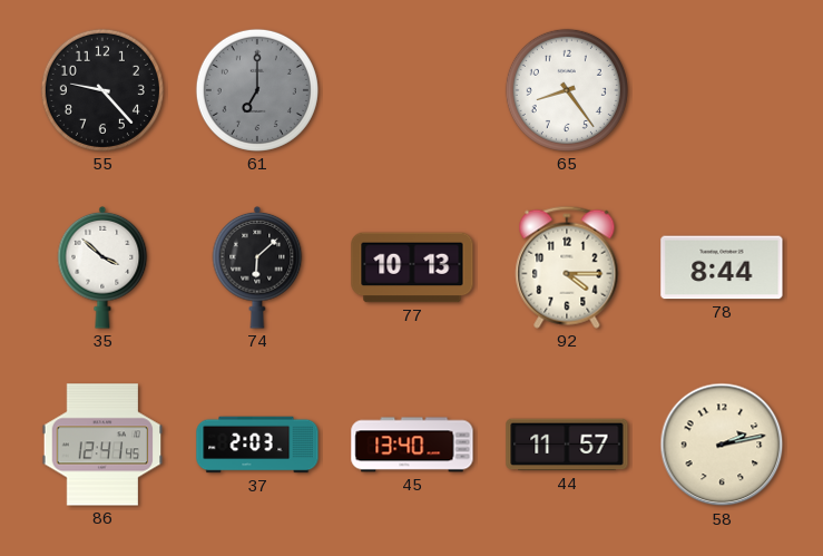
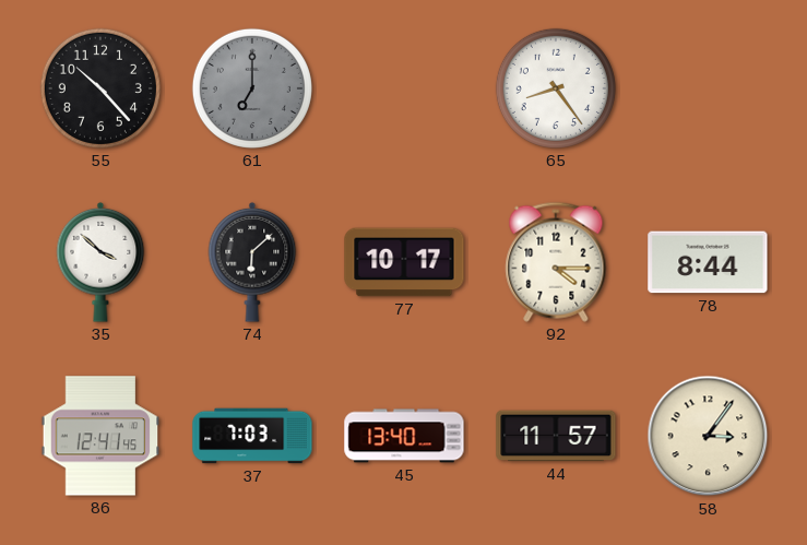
55: 9:23 -> 10:23
77: 10:13 -> 10:17
37: 2:03 -> 7:03
58: 2:13 -> 3:06
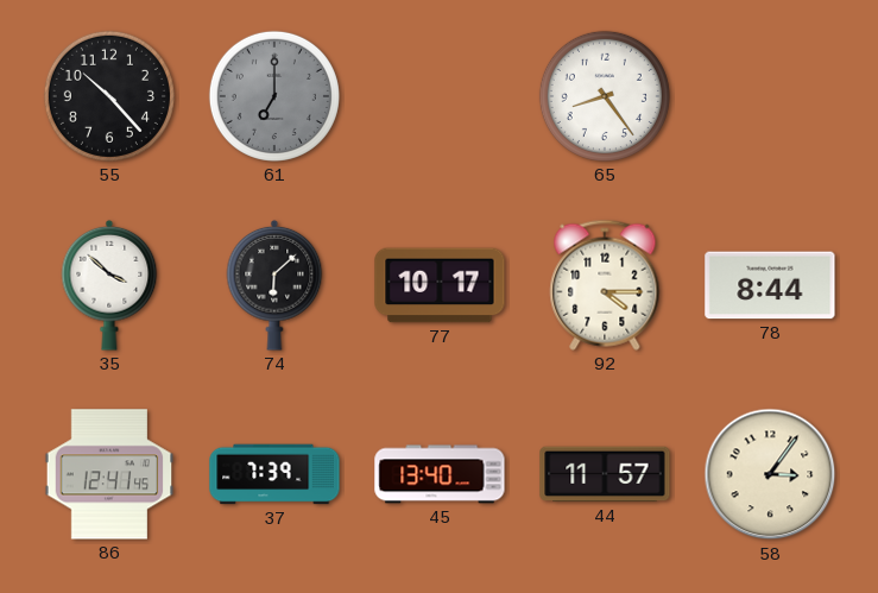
37: 7:03 -> 7:39
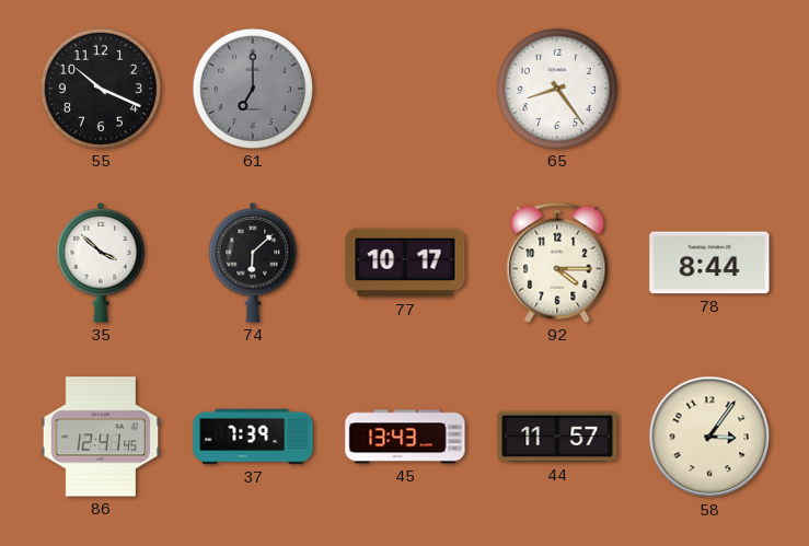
55: 10:23 -> 10:19
45: 13:40 -> 13:43
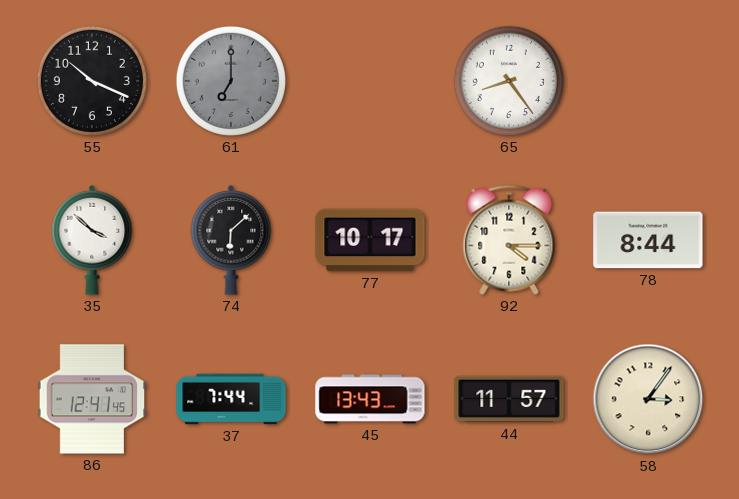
37: 7:39 -> 7:44
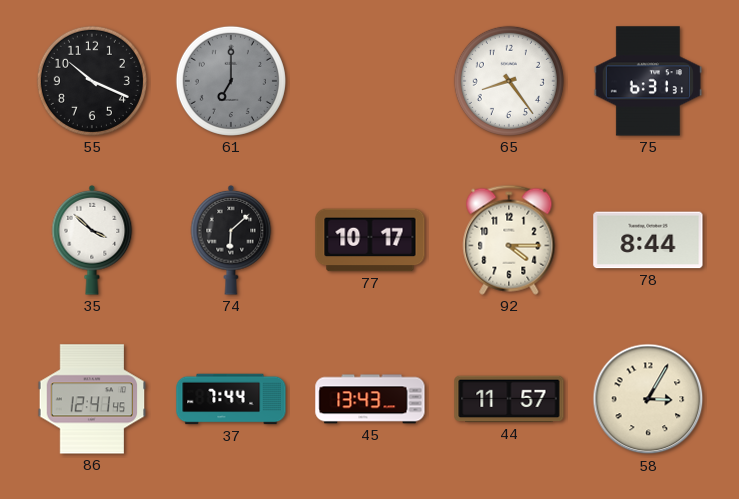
75: none -> 6:31
58: 3:06 -> 3:05
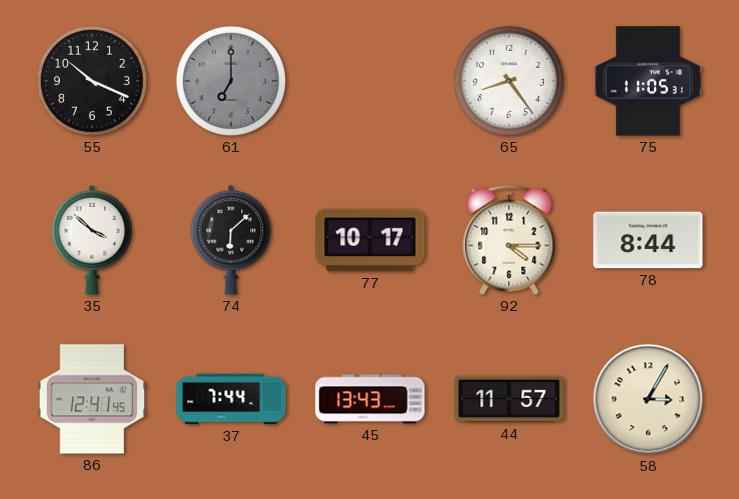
75: 6:31 -> 11:05
